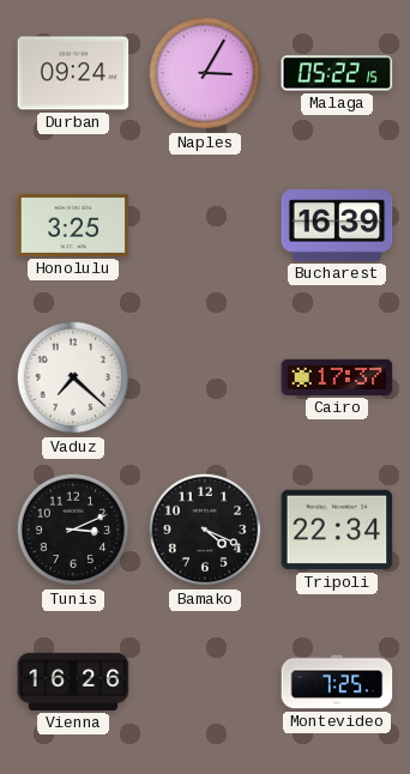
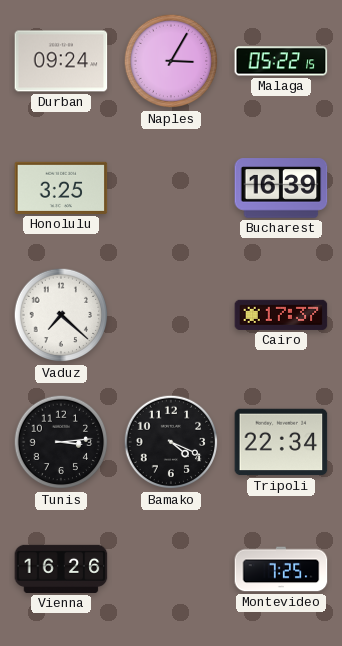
Tunis: 3:11 -> 3:14
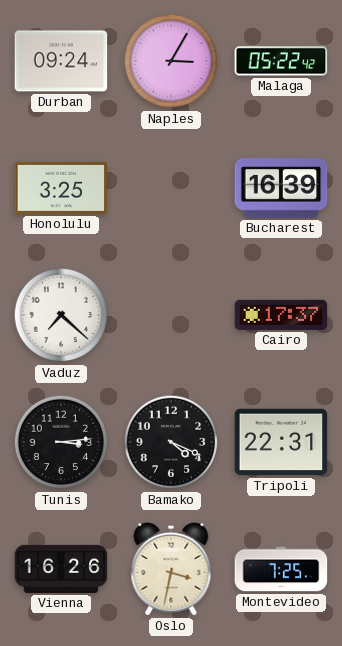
Malaga: 05:22:15 -> 05:22:42
Tripoli: 22:34 -> 22:31
Oslo: none -> 3:32
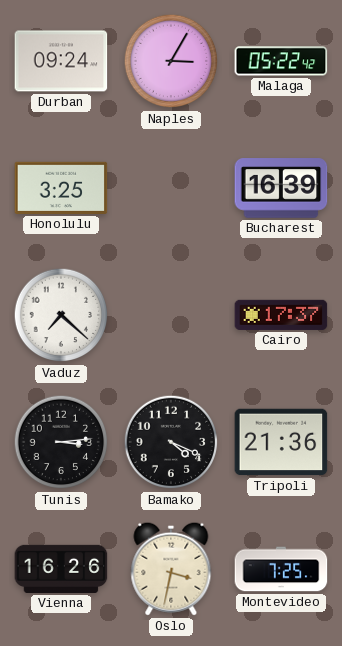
Tripoli: 22:31 -> 21:36
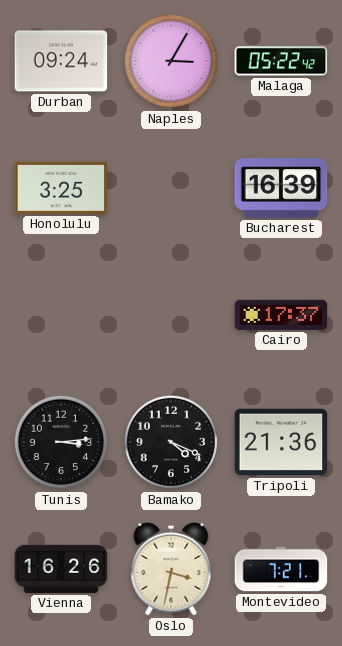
Vaduz: 7:22 -> none
Montevideo: 7:25 -> 7:21
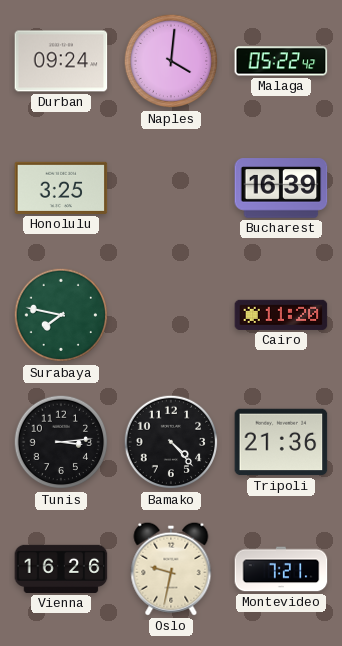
Naples: 3:05 -> 4:01
Surabaya: none -> 7:47
Cairo: 17:37 -> 11:20
Bamako: 4:19 -> 4:23
Oslo: 3:32 -> 9:32
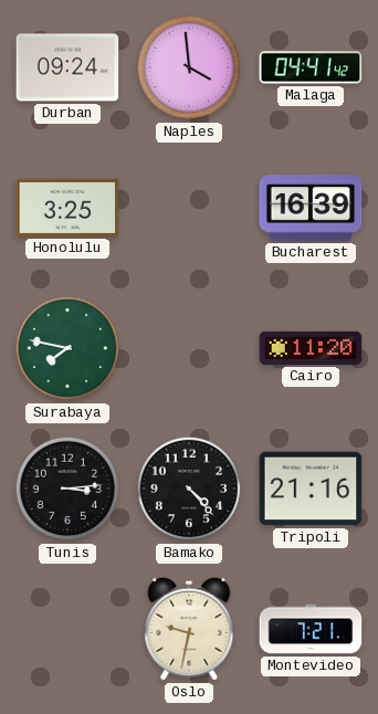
Naples: 4:01 -> 3:59
Malaga: 05:22 -> 04:41
Tripoli: 21:36 -> 21:16
Vienna: 16:26 -> none
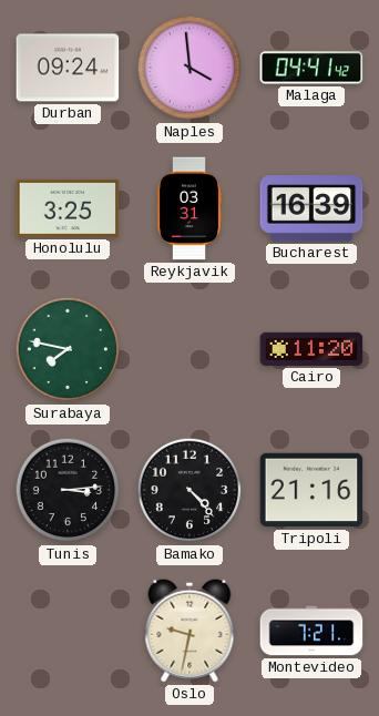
Reykjavik: none -> 03:31
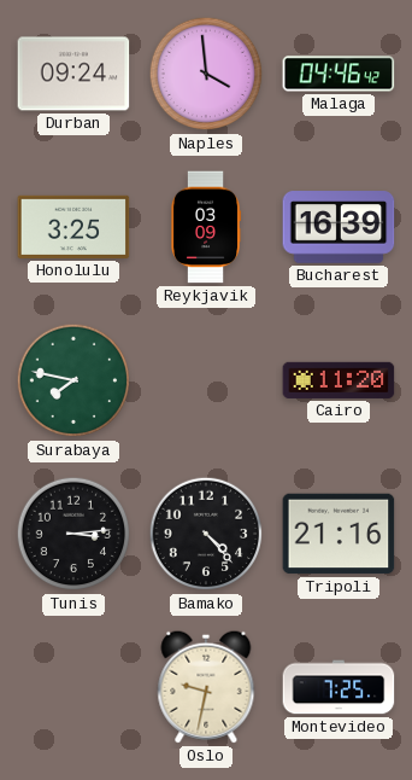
Malaga: 04:41 -> 04:46
Reykjavik: 03:31 -> 03:09
Montevideo: 7:21 -> 7:25
